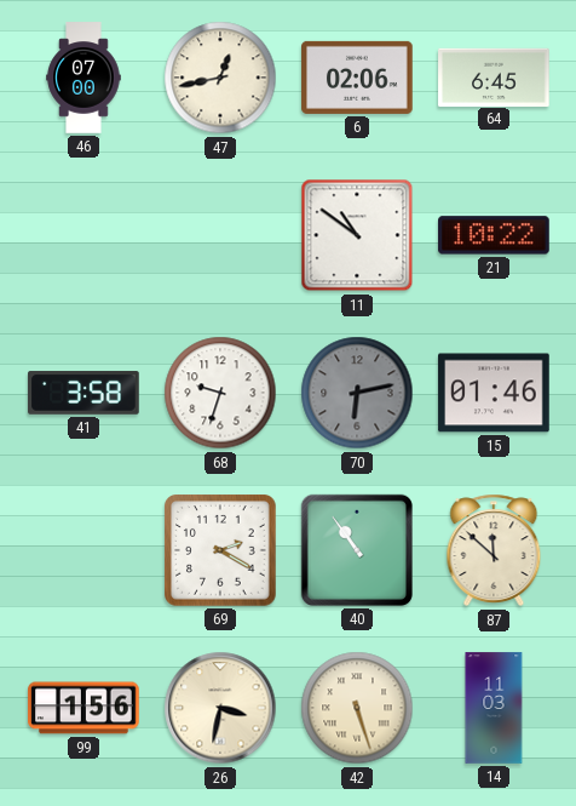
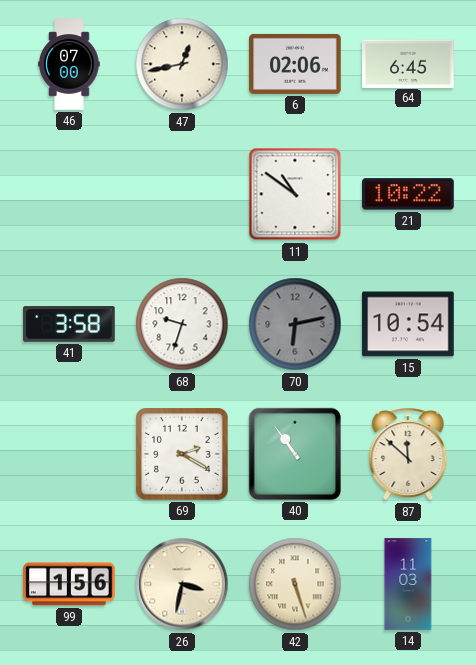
15: 01:46 -> 10:54
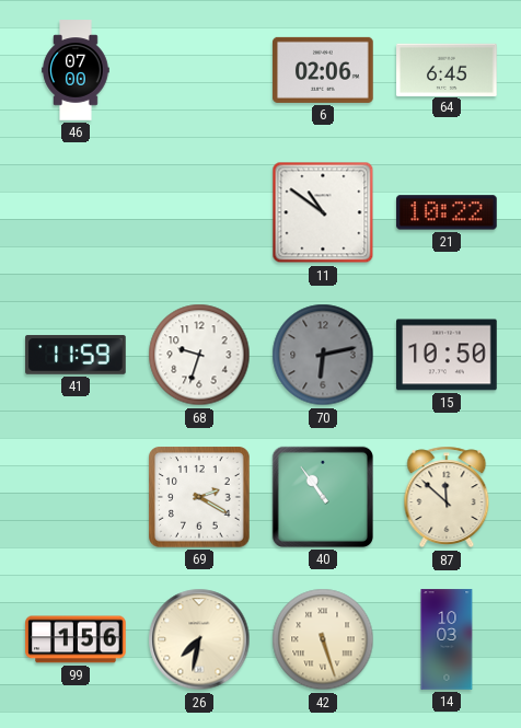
47: 12:43 -> none
41: 3:58 -> 11:59
15: 10:54 -> 10:50
26: 3:32 -> 7:32
14: 11:03 -> 10:03
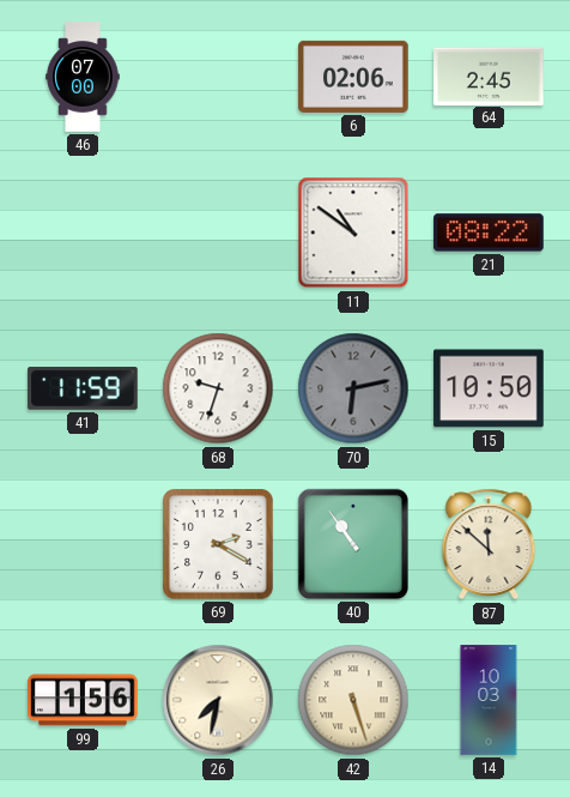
64: 6:45 -> 2:45
21: 10:22 -> 08:22
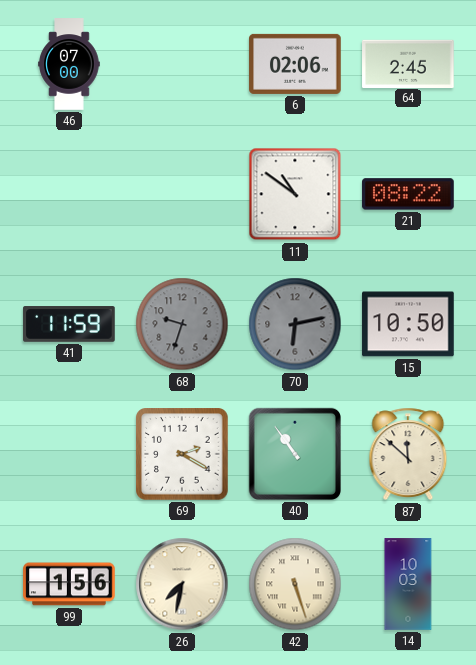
68 dial: white -> grey
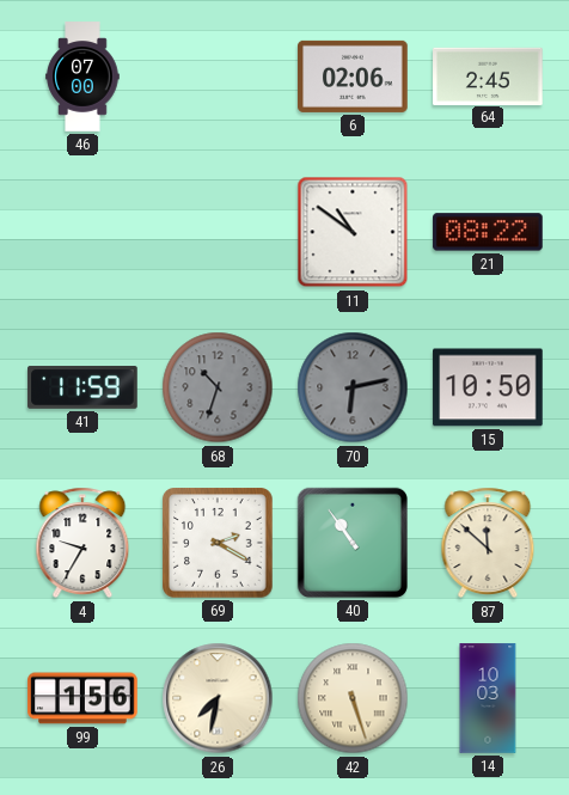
68: 9:33 -> 10:33
4: none -> 9:35
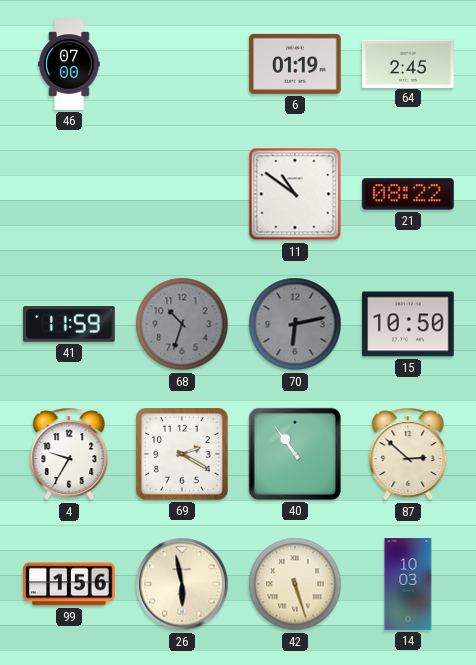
6: 02:06 -> 01:19
87: 11:52 -> 2:52
26: 7:32 -> 5:58
